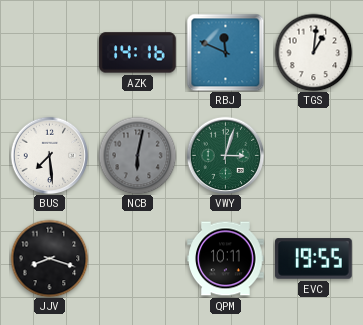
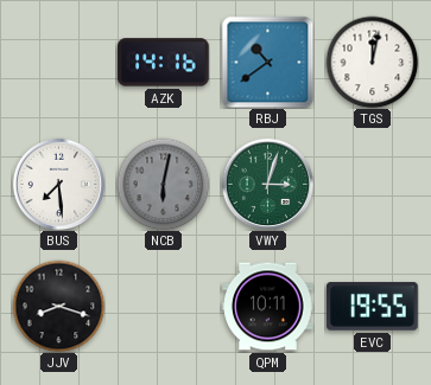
RBJ: 11:49 -> 10:39
TGS: 1:01 -> 12:02
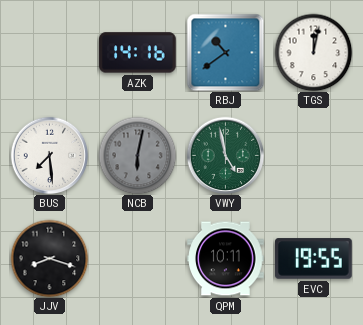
VWY: 3:03 -> 4:58
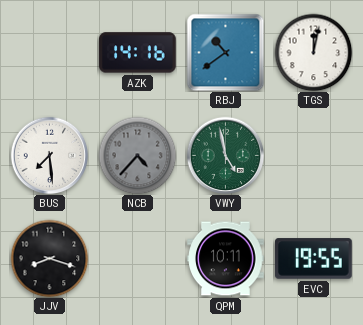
NCB: 6:02 -> 4:37
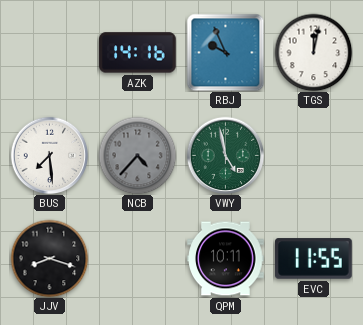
RBJ: 10:39 -> 9:56
EVC: 19:55 -> 11:55
